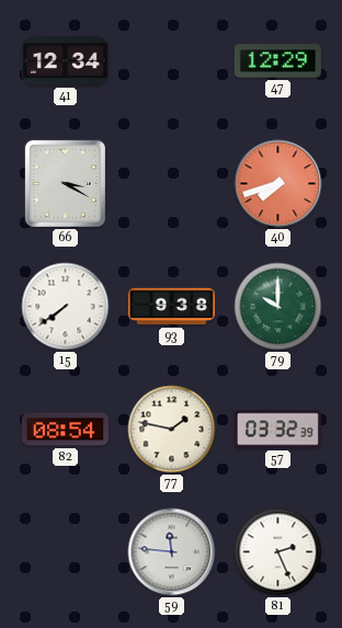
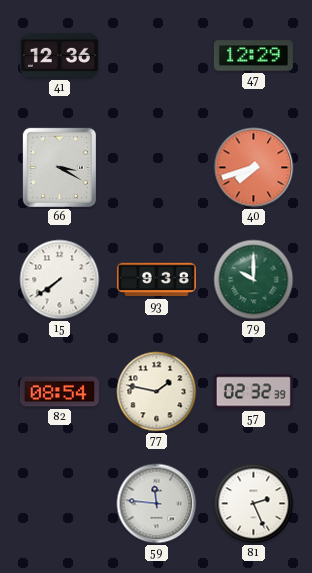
41: 12:34 -> 12:36
57: 03:32 -> 02:32
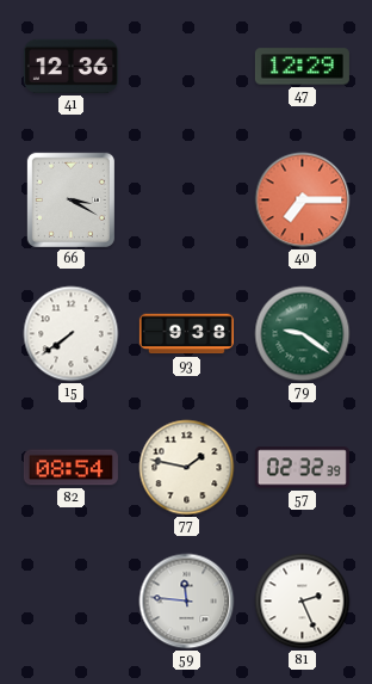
40: 7:42 -> 7:15
79: 10:00 -> 9:21
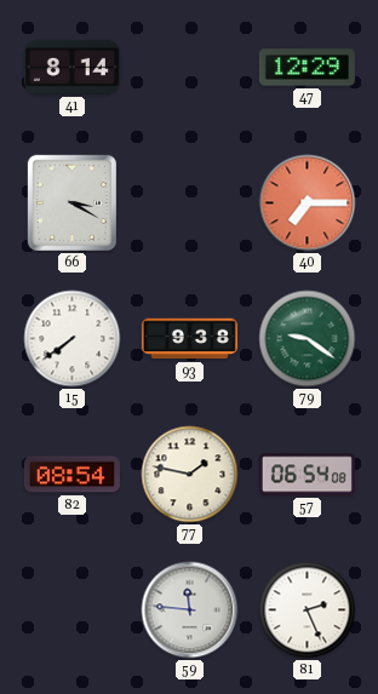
41: 12:36 -> 8:14
57: 02:32 -> 06:54
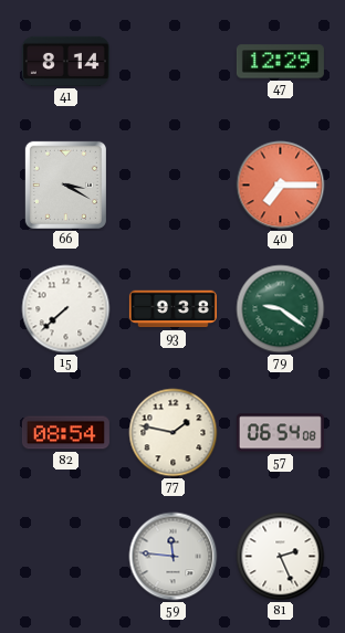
15: 7:39 -> 7:38
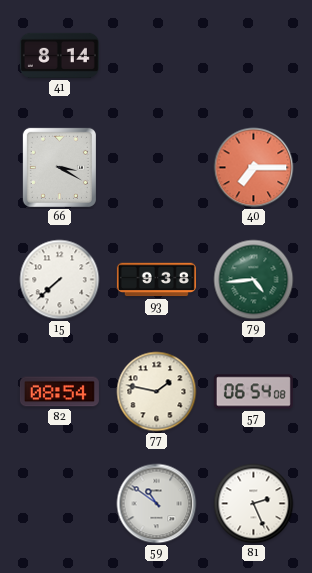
47: 12:29 -> none
79: 9:21 -> 4:44
59: 11:46 -> 10:51
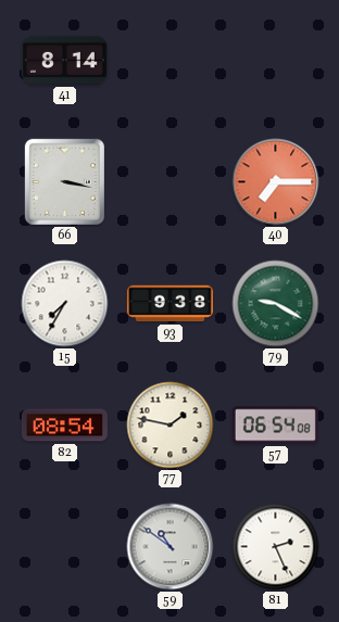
66: 3:20 -> 3:17
15: 7:38 -> 7:35
79: 4:44 -> 9:20
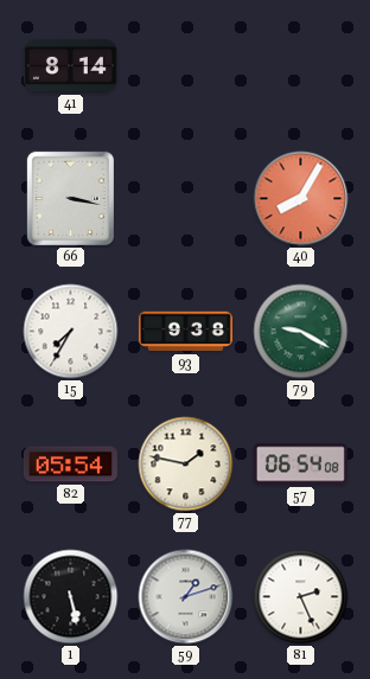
40: 7:15 -> 8:05
82: 08:54 -> 05:54
1: none -> 5:28
59: 10:51 -> 1:12
